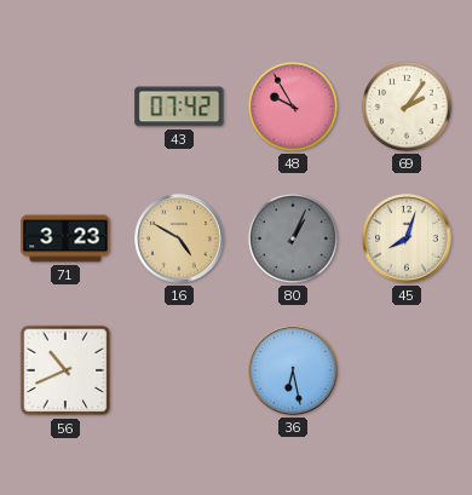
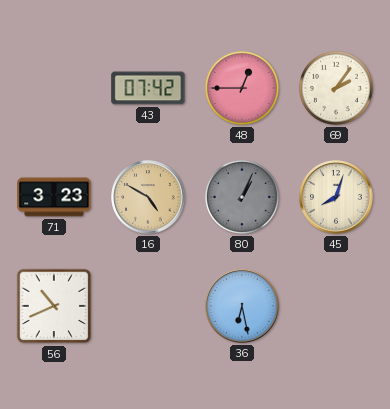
48: 9:55 -> 12:45
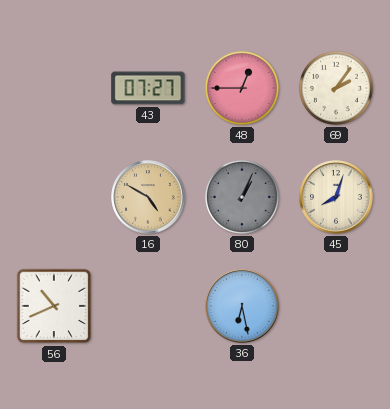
43: 07:42 -> 07:27
71: 3:23 -> none
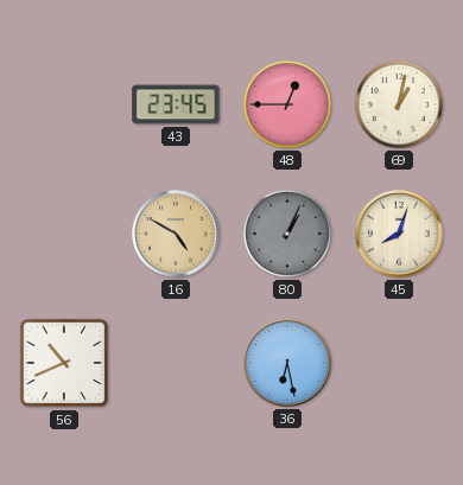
43: 07:27 -> 23:45
69: 2:06 -> 1:02
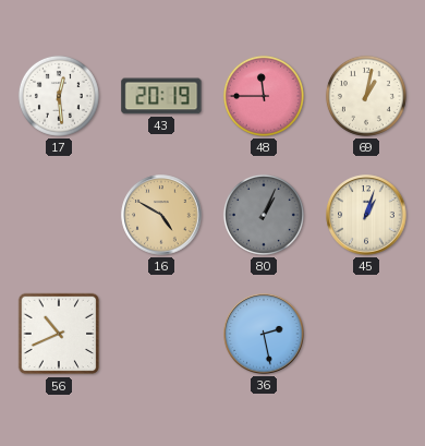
17: none -> 12:29
43: 23:45 -> 20:19
48: 12:45 -> 11:45
45: 8:03 -> 1:03
36: 6:28 -> 2:28
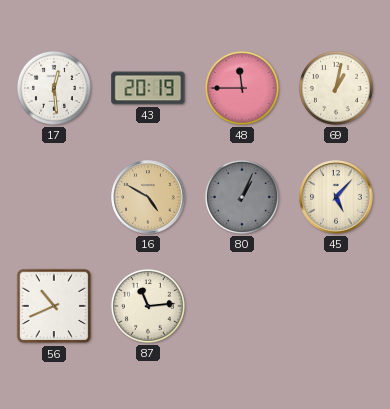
45: 1:03 -> 5:07
87: none -> 11:14
36: 2:28 -> none
